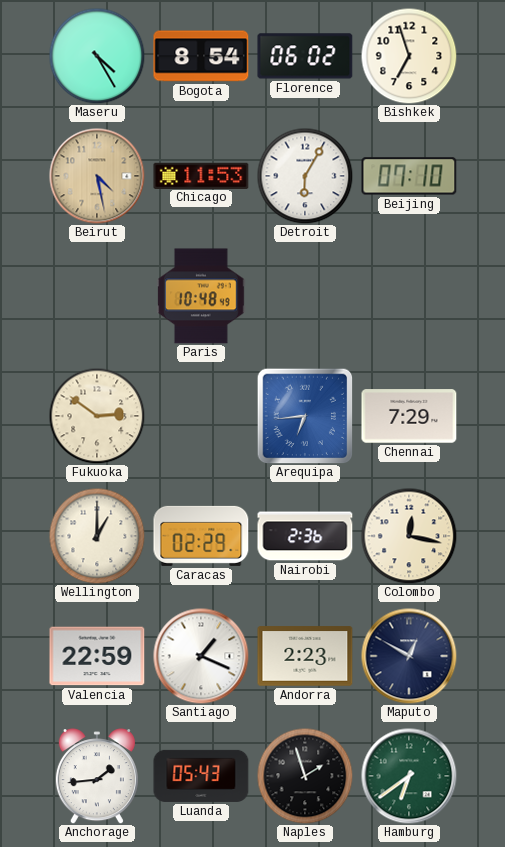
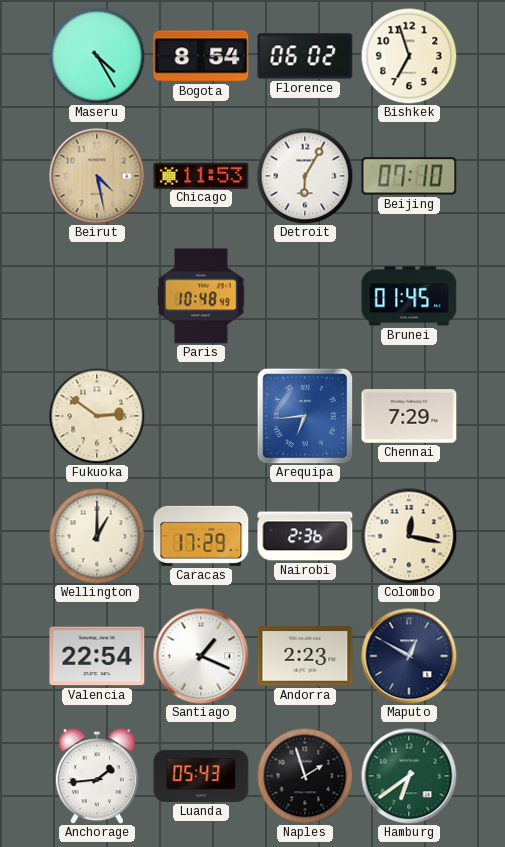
Brunei: none -> 01:45
Caracas: 02:29 -> 17:29
Valencia: 22:59 -> 22:54
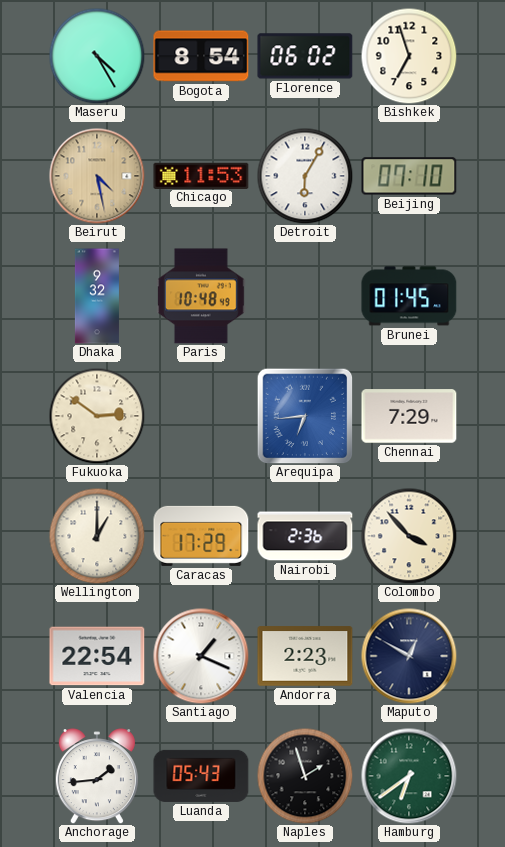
Dhaka: none -> 9:32
Colombo: 12:17 -> 3:53
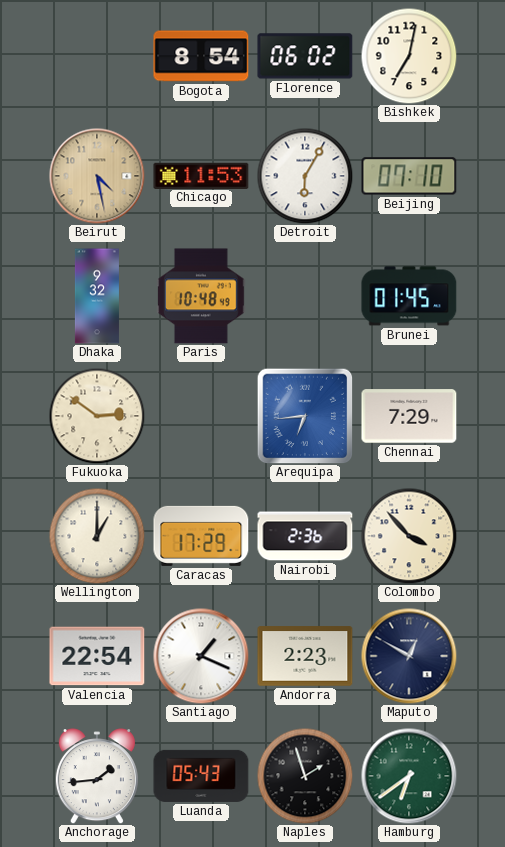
Maseru: 4:25 -> none
Bishkek: 6:57 -> 7:02
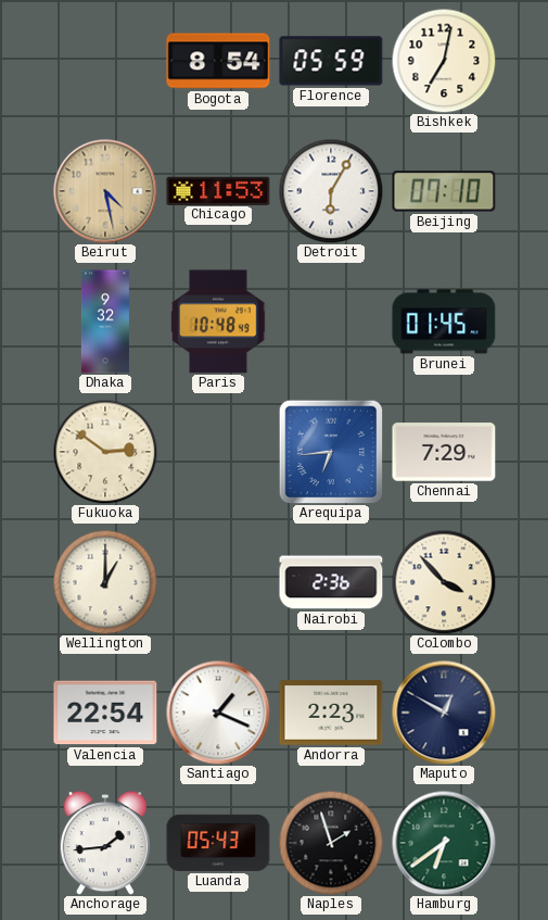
Florence: 06:02 -> 05:59
Caracas: 17:29 -> none
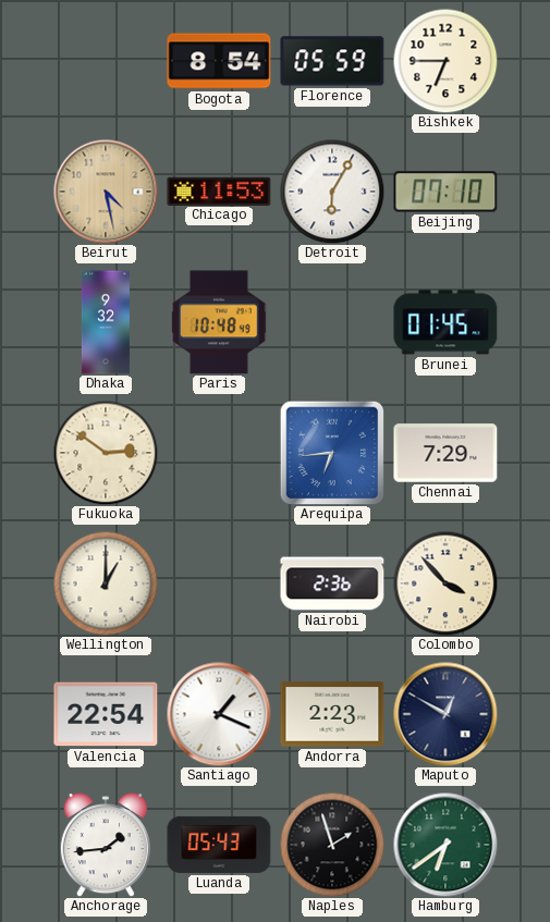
Bishkek: 7:02 -> 6:45
